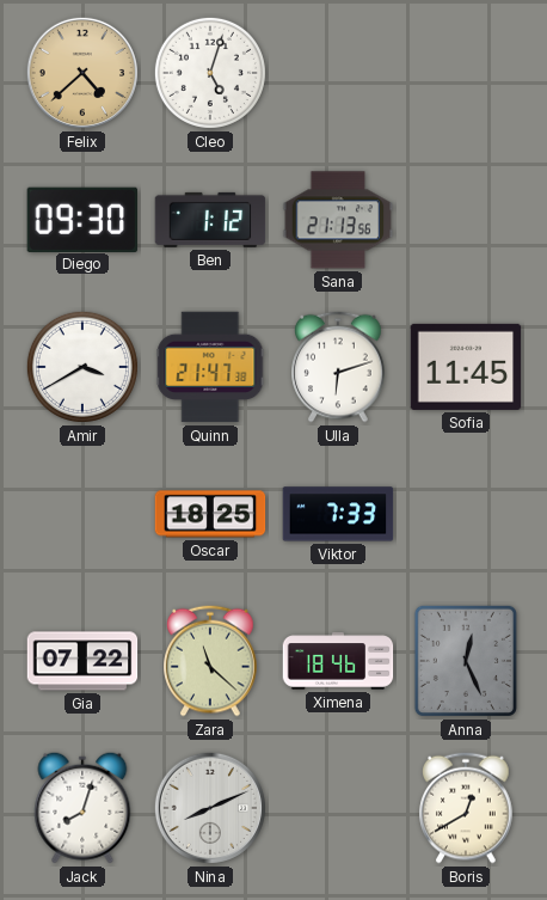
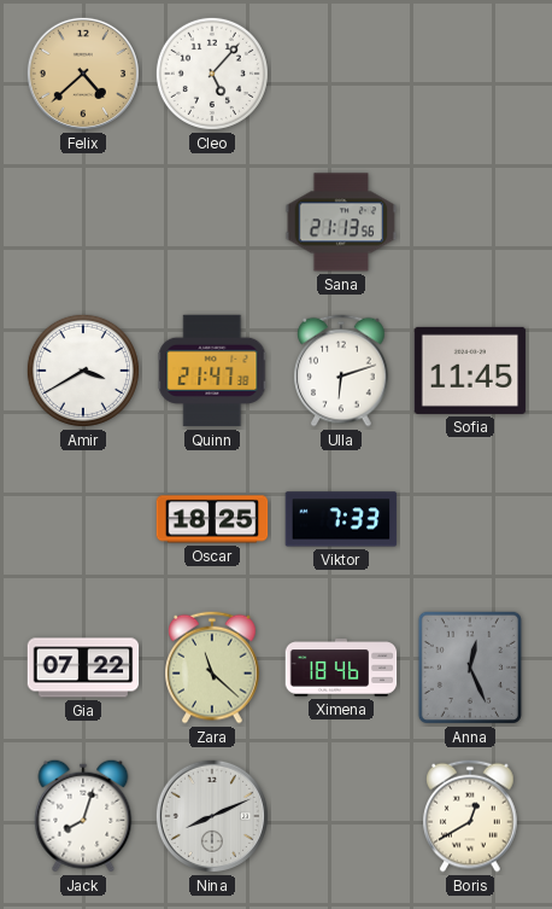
Cleo: 5:03 -> 5:07
Diego: 09:30 -> none
Ben: 1:12 -> none
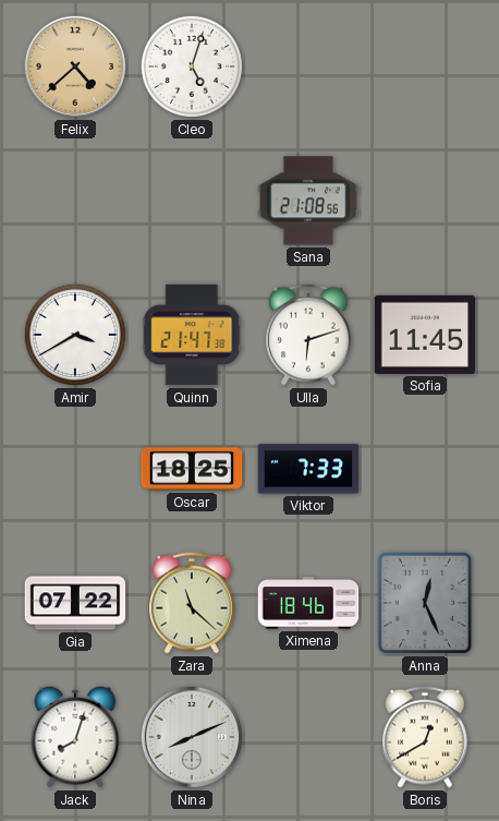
Cleo: 5:07 -> 5:03
Sana: 21:13 -> 21:08
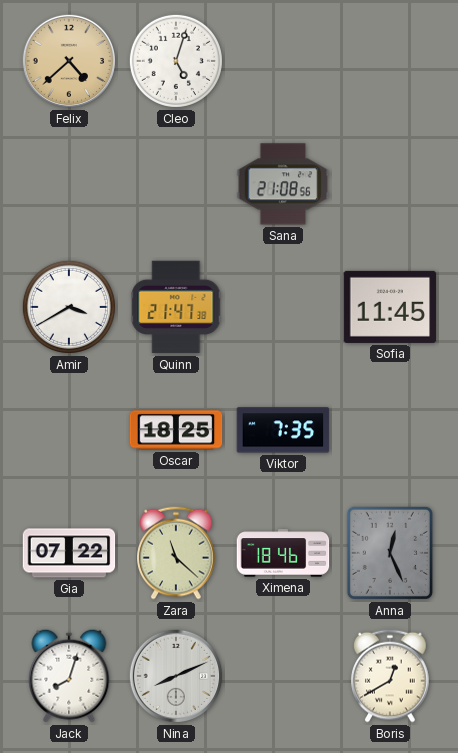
Ulla: 6:12 -> none
Viktor: 7:33 -> 7:35
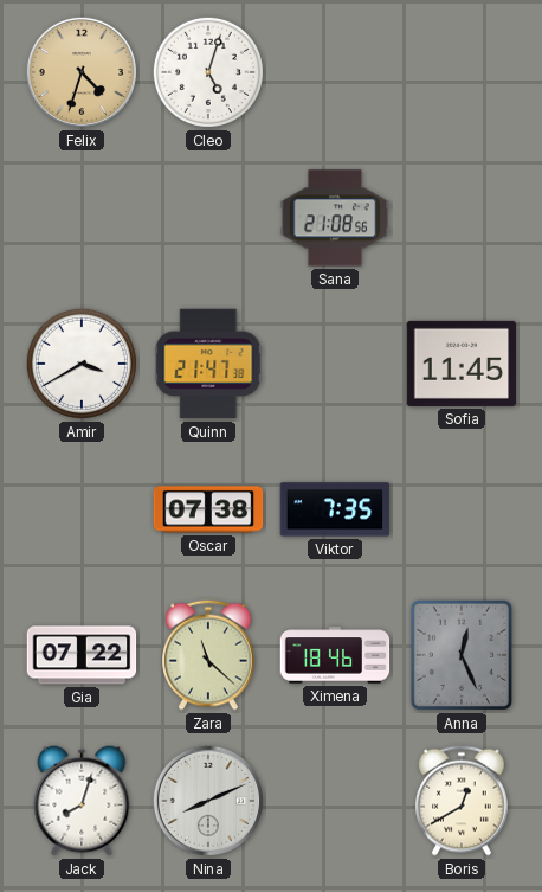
Felix: 4:38 -> 4:33
Oscar: 18:25 -> 07:38
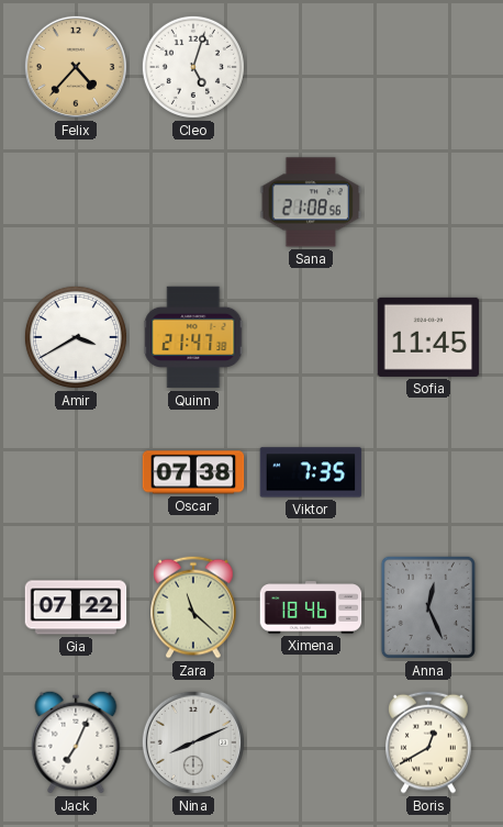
Felix: 4:33 -> 4:37
Jack: 8:03 -> 7:04
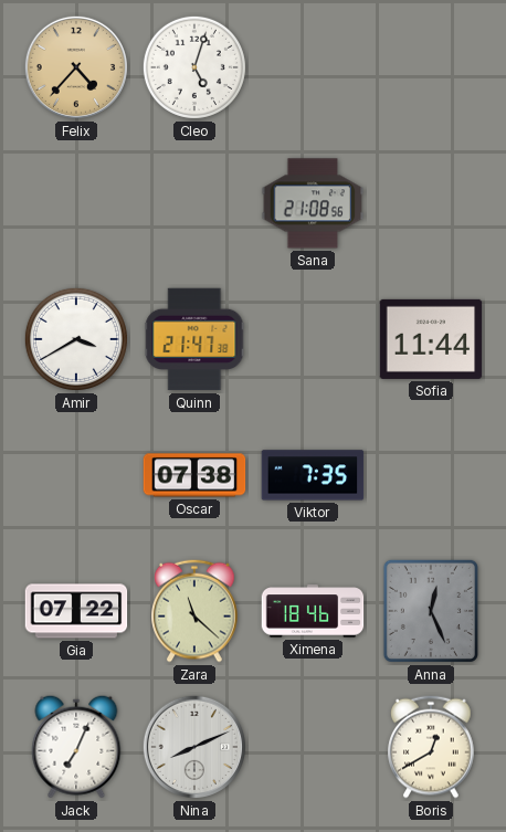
Sofia: 11:45 -> 11:44
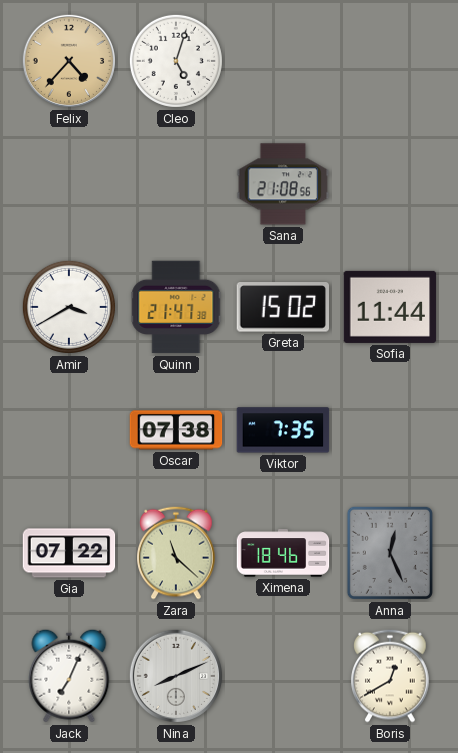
Greta: none -> 15:02
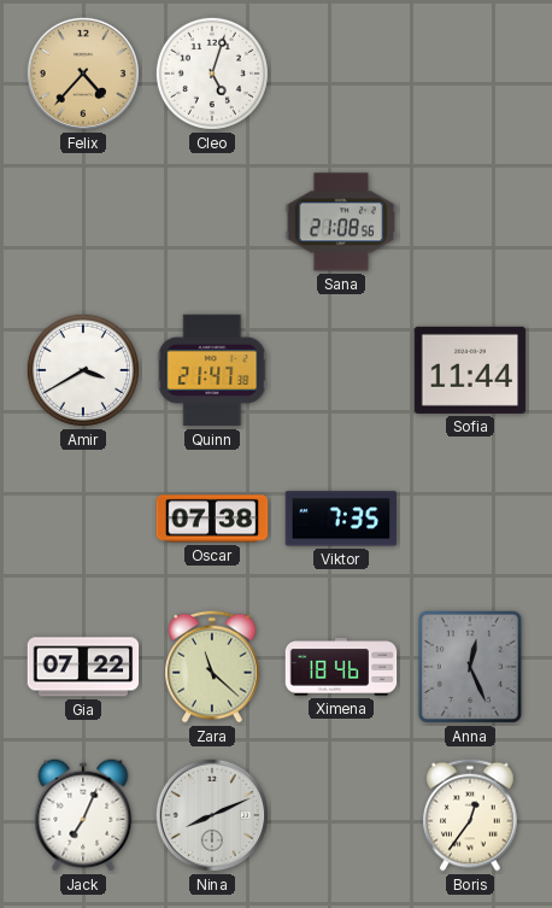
Greta: 15:02 -> none
Boris: 12:40 -> 12:36
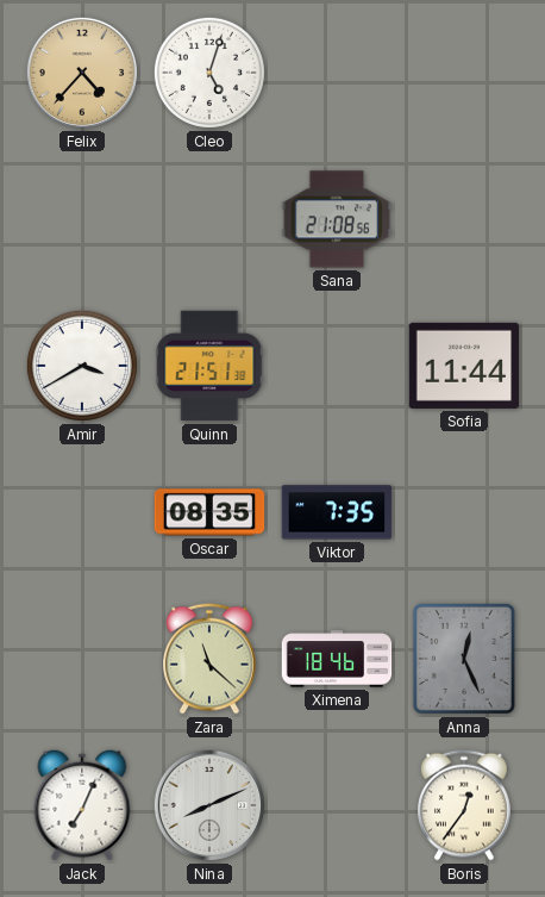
Quinn: 21:47 -> 21:51
Oscar: 07:38 -> 08:35
Gia: 07:22 -> none
